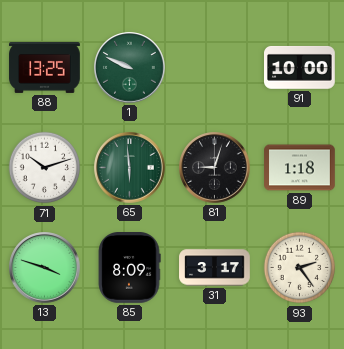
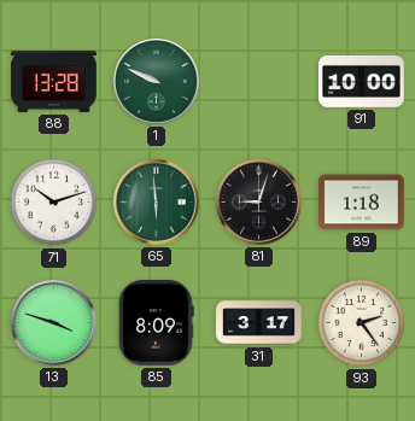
88: 13:25 -> 13:28
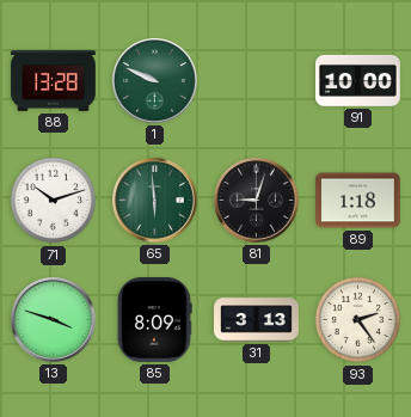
31: 3:17 -> 3:13
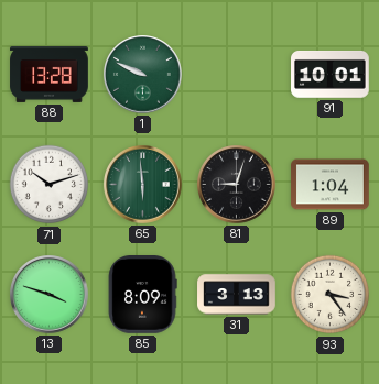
91: 10:00 -> 10:01
89: 1:18 -> 1:04
93: 2:24 -> 3:24
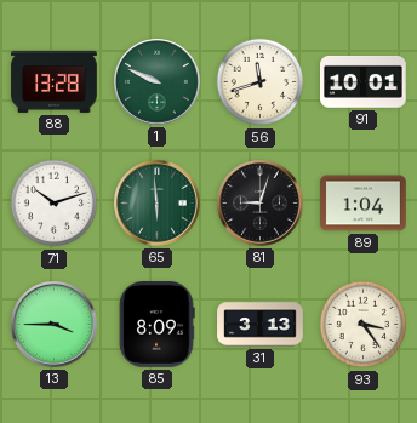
56: none -> 11:42
13: 3:48 -> 3:45
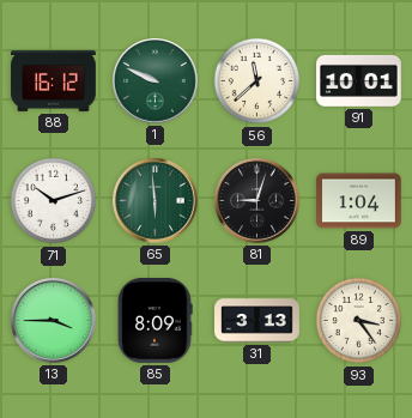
88: 13:28 -> 16:12
56: 11:42 -> 11:38
